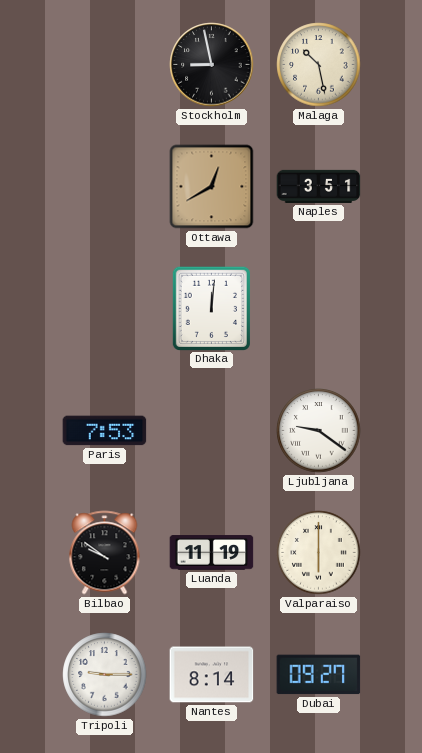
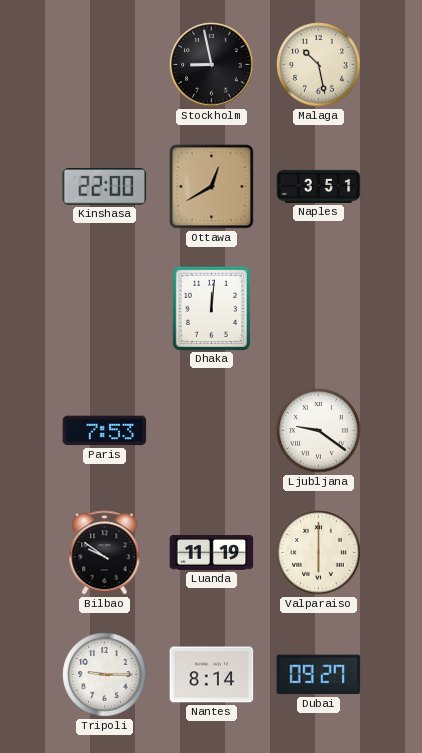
Kinshasa: none -> 22:00
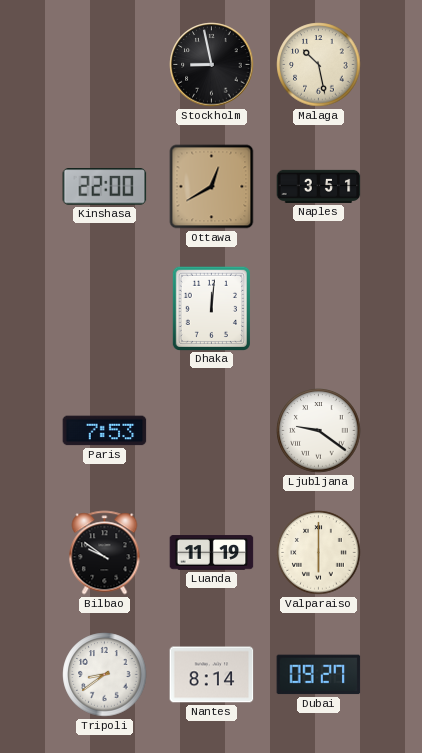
Tripoli: 9:15 -> 8:39
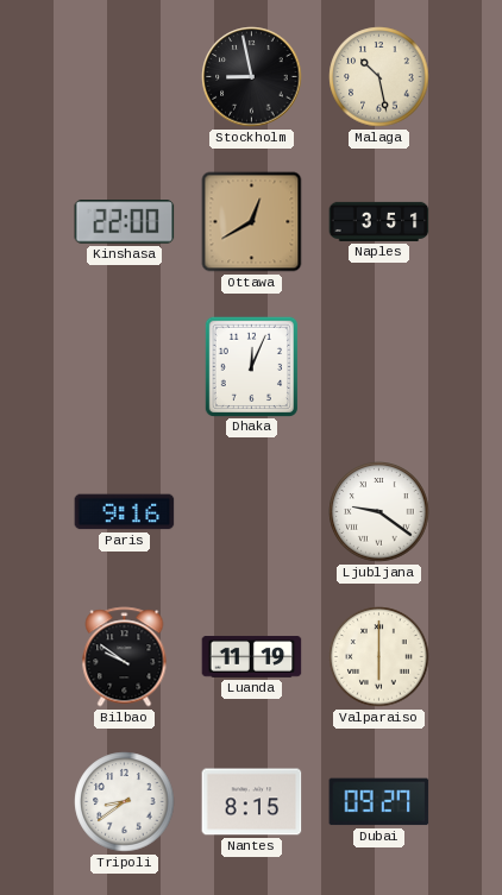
Dhaka: 12:01 -> 12:04
Paris: 7:53 -> 9:16
Nantes: 8:14 -> 8:15
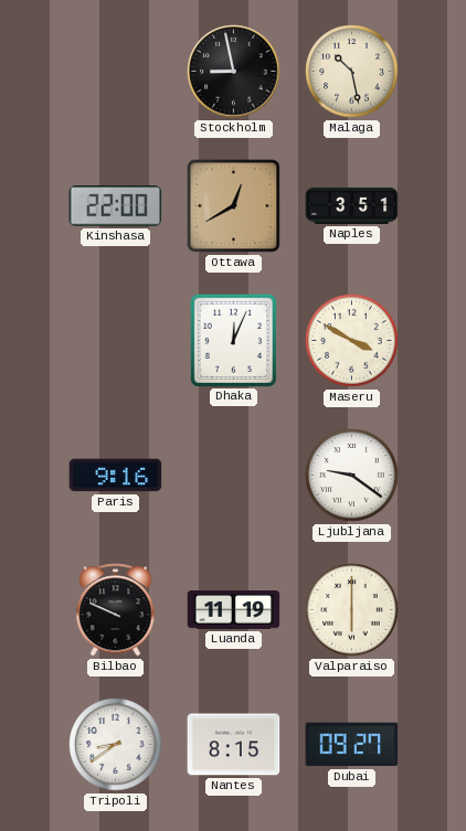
Maseru: none -> 3:50
Bilbao: 9:51 -> 9:49
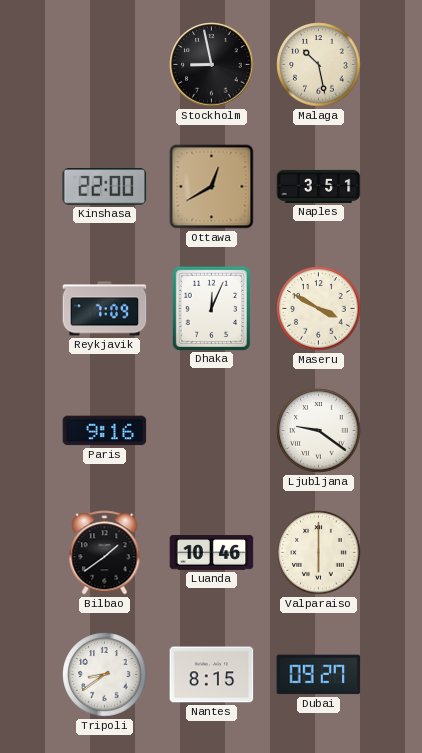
Reykjavik: none -> 7:09
Bilbao: 9:49 -> 1:39
Luanda: 11:19 -> 10:46
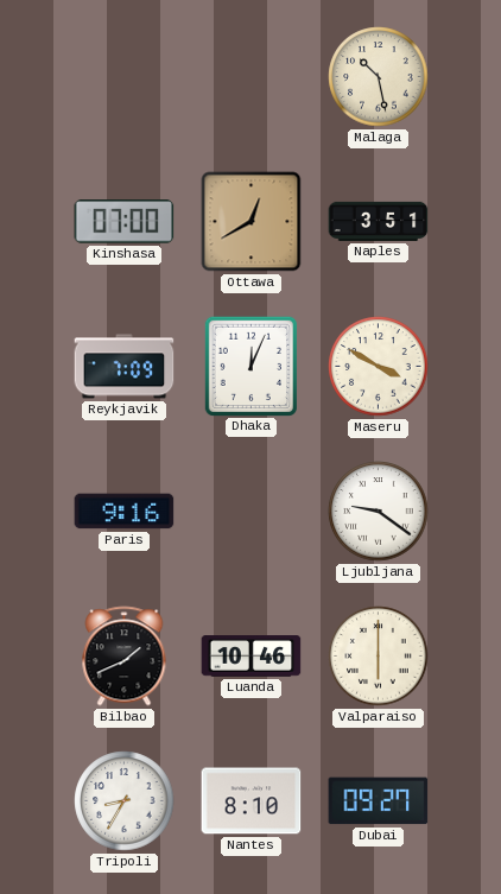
Stockholm: 8:58 -> none
Kinshasa: 22:00 -> 07:00
Bilbao: 1:39 -> 1:41
Tripoli: 8:39 -> 8:35
Nantes: 8:15 -> 8:10
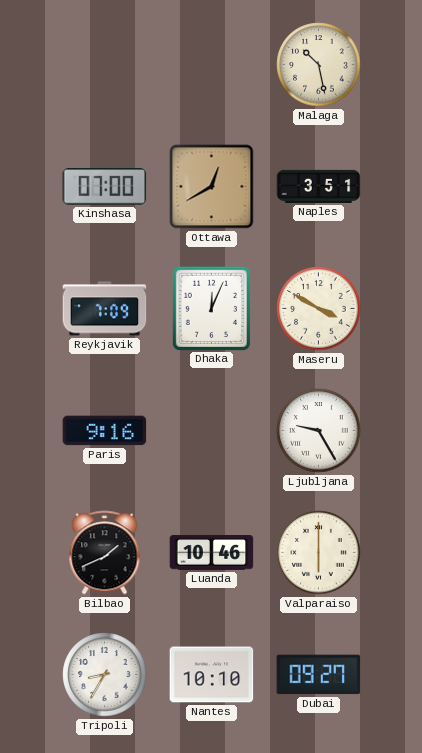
Ljubljana: 9:21 -> 9:25
Nantes: 8:10 -> 10:10
